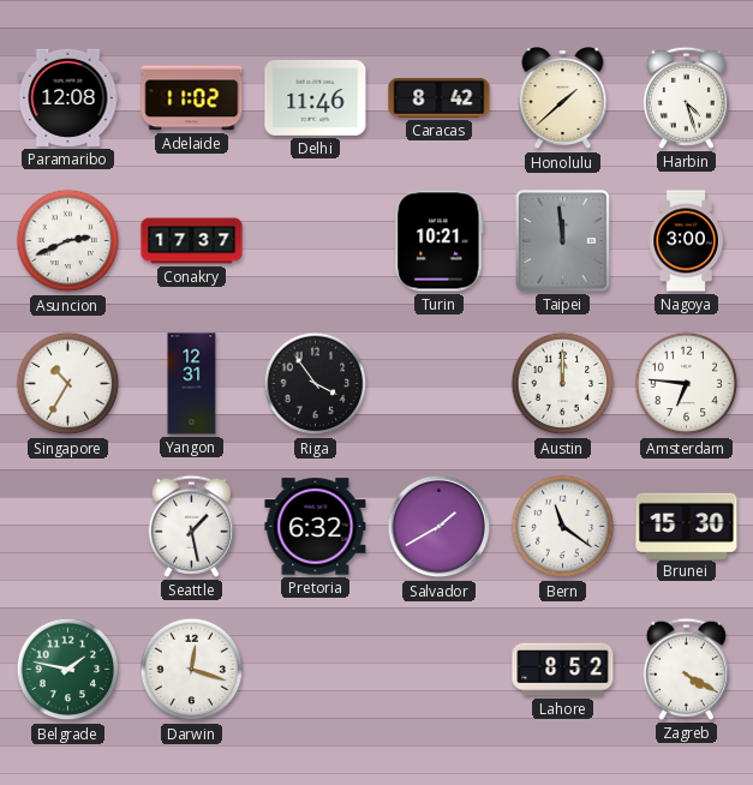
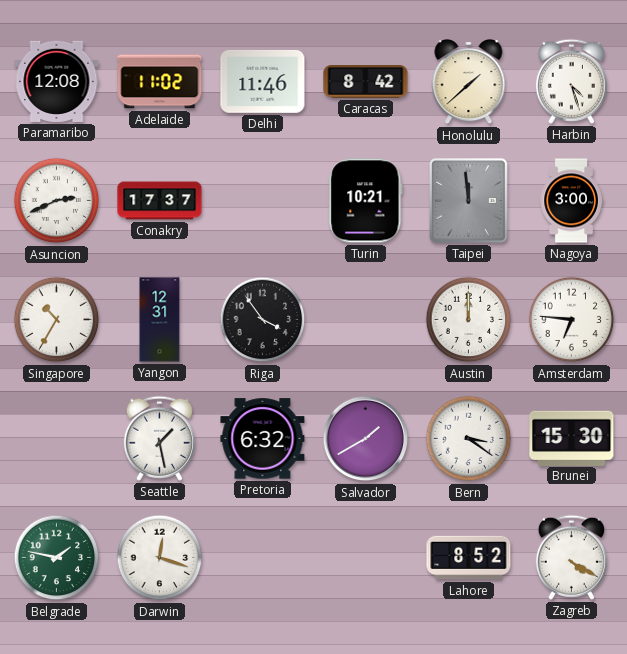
Bern: 11:21 -> 3:21
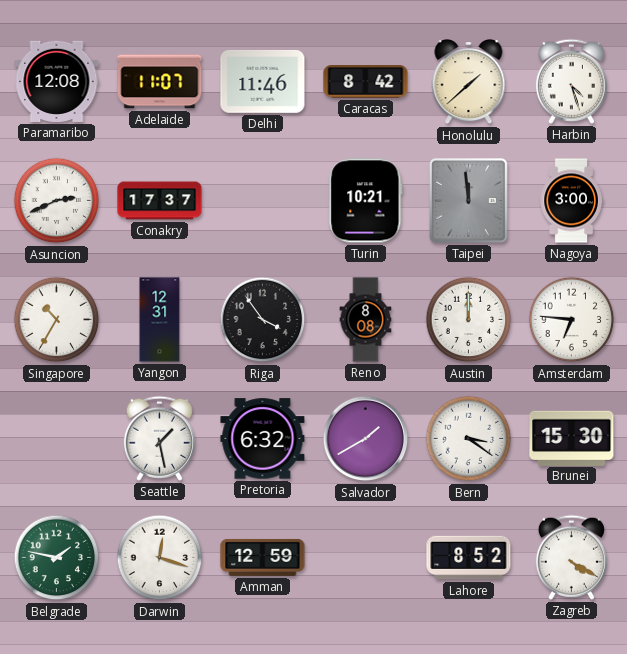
Adelaide: 11:02 -> 11:07
Reno: none -> 8:08
Amman: none -> 12:59
